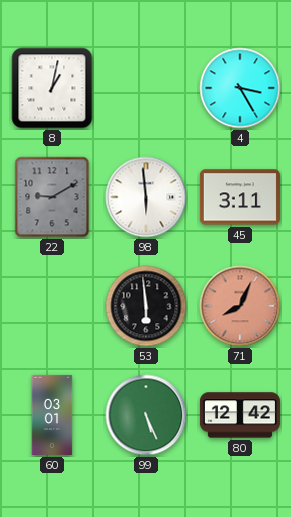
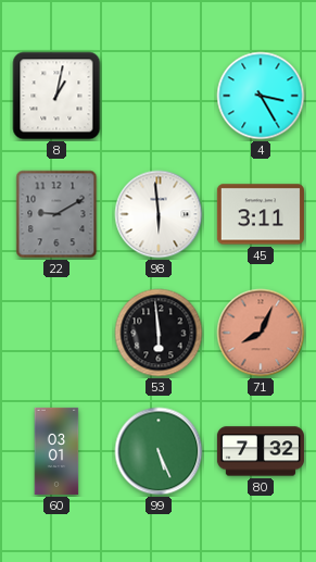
80: 12:42 -> 7:32
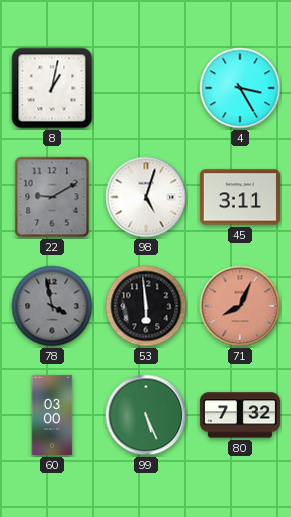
98: 5:59 -> 5:03
78: none -> 3:58
60: 03:01 -> 03:00
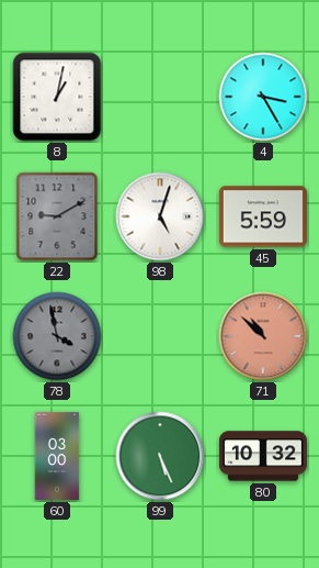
45: 3:11 -> 5:59
53: 5:59 -> none
71: 8:04 -> 10:52
80: 7:32 -> 10:32
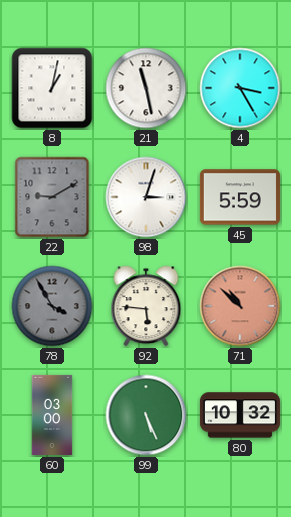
21: none -> 11:28
98: 5:03 -> 3:03
78: 3:58 -> 3:55
92: none -> 5:46
